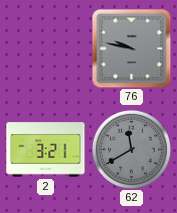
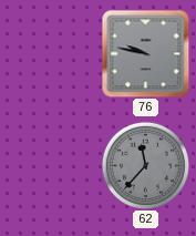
2: 3:21 -> none
62: 11:40 -> 11:37
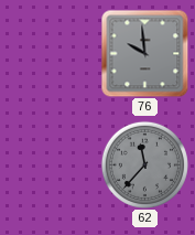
76: 9:47 -> 9:59
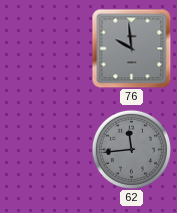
62: 11:37 -> 11:44
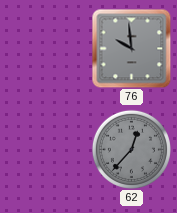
62: 11:44 -> 12:37
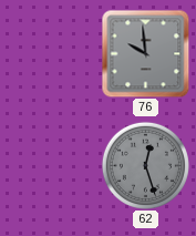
62: 12:37 -> 12:27
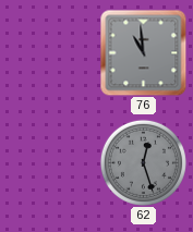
76: 9:59 -> 10:59
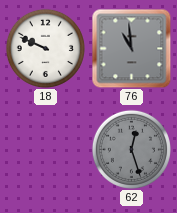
18: none -> 9:49
